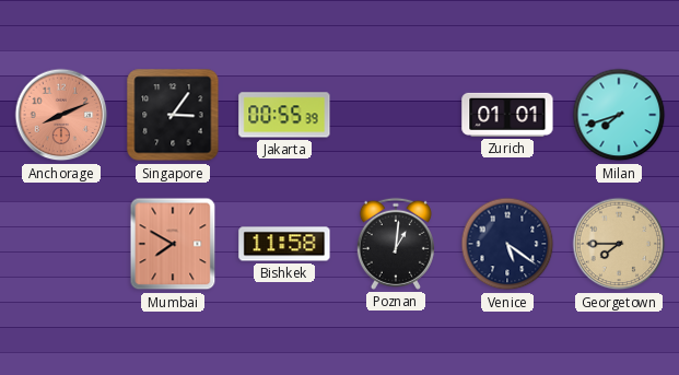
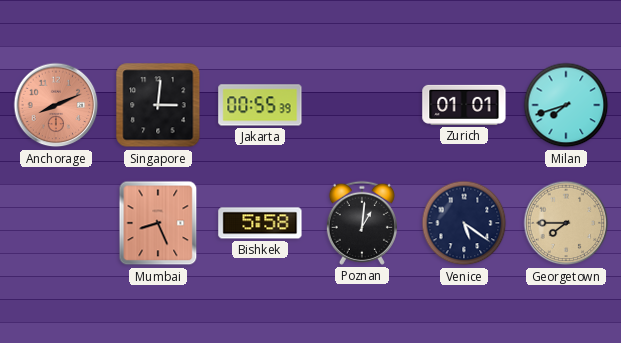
Singapore: 3:06 -> 3:01
Mumbai: 7:50 -> 8:26
Bishkek: 11:58 -> 5:58
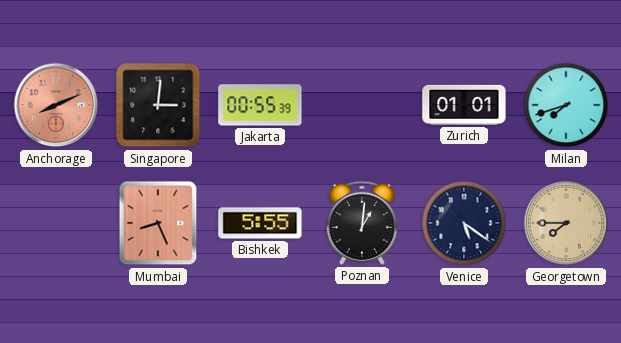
Bishkek: 5:58 -> 5:55
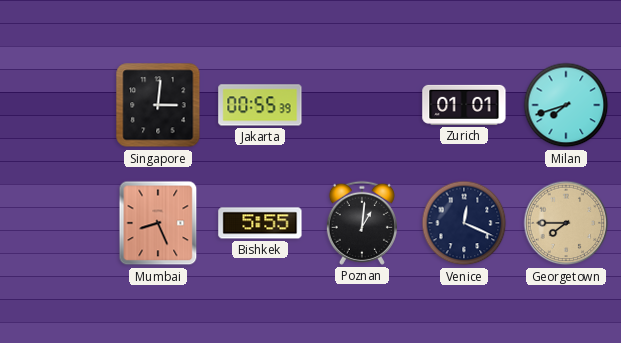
Anchorage: 8:11 -> none
Venice: 5:21 -> 12:19
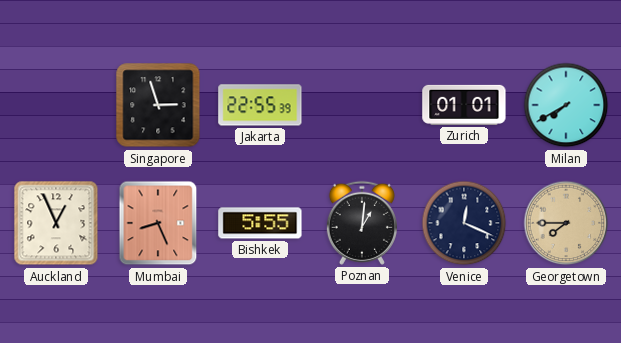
Singapore: 3:01 -> 2:57
Jakarta: 00:55 -> 22:55
Milan: 7:42 -> 7:40
Auckland: none -> 12:56
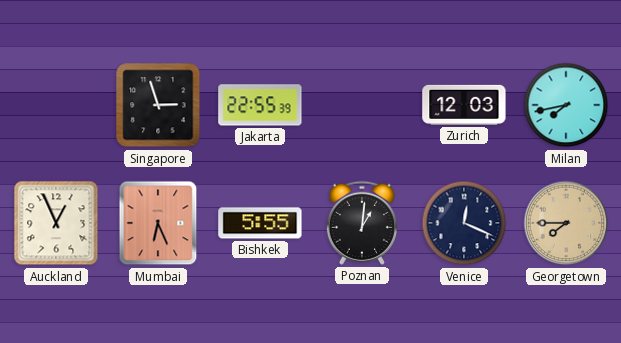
Zurich: 01:01 -> 12:03
Milan: 7:40 -> 7:43
Mumbai: 8:26 -> 6:26
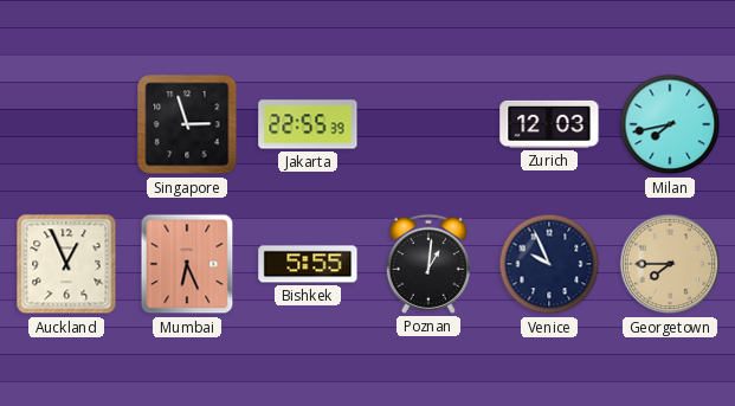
Venice: 12:19 -> 9:56
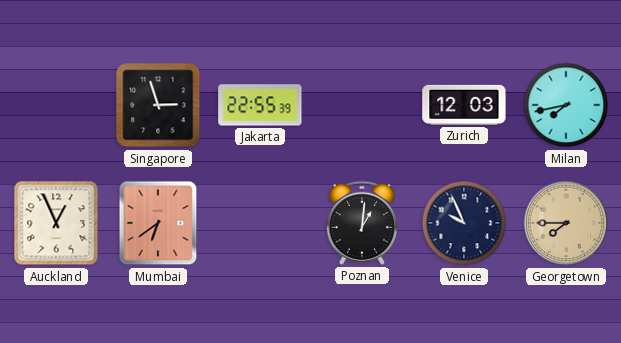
Mumbai: 6:26 -> 6:39
Bishkek: 5:55 -> none
